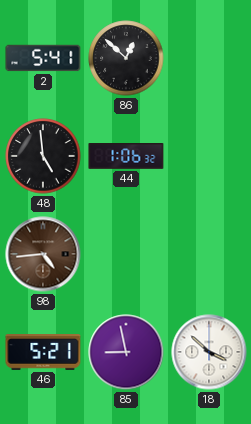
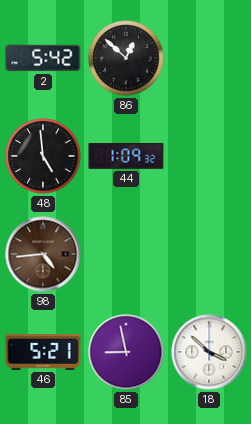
2: 5:41 -> 5:42
44: 1:06 -> 1:09
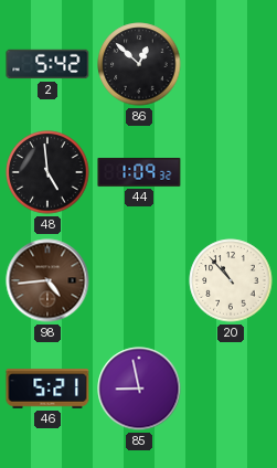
20: none -> 10:53
18: 3:52 -> none
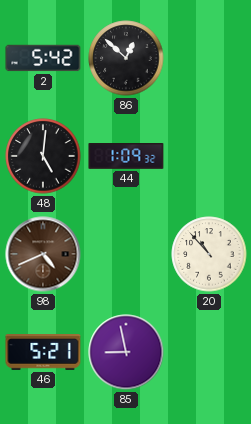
48: 4:59 -> 5:01
98: 4:44 -> 4:41
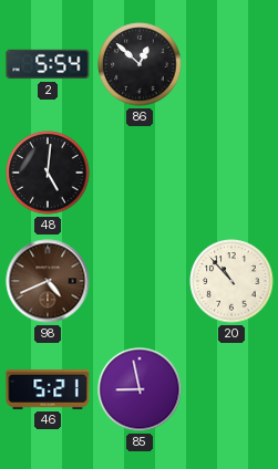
2: 5:42 -> 5:54
44: 1:09 -> none
